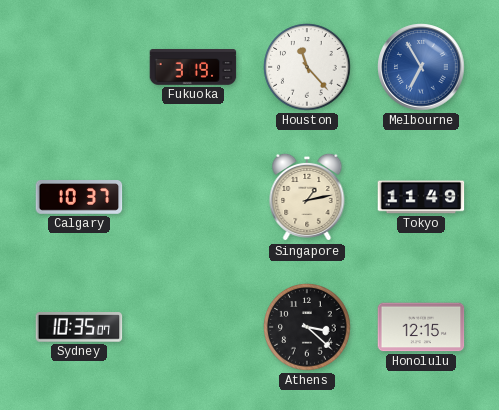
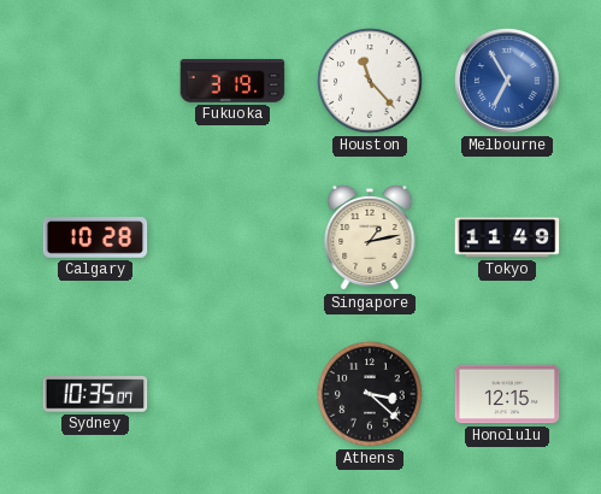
Calgary: 10:37 -> 10:28
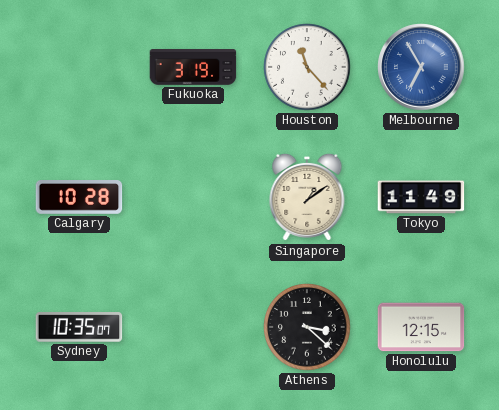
Singapore: 1:13 -> 1:09
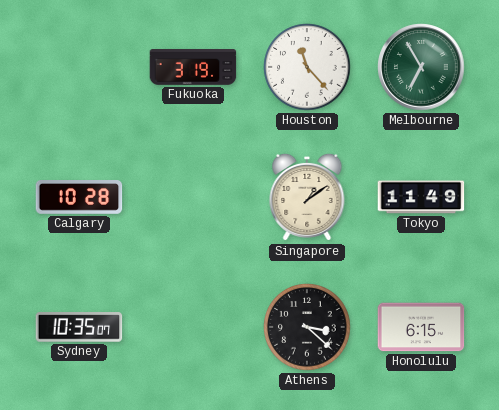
Melbourne dial: blue -> green
Honolulu: 12:15 -> 6:15
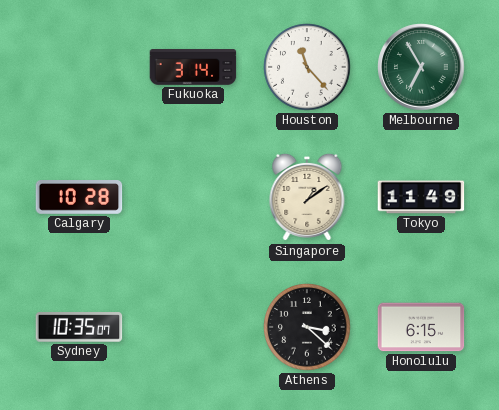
Fukuoka: 3:19 -> 3:14
